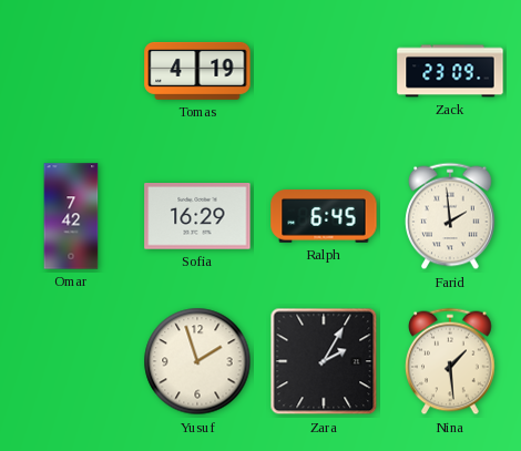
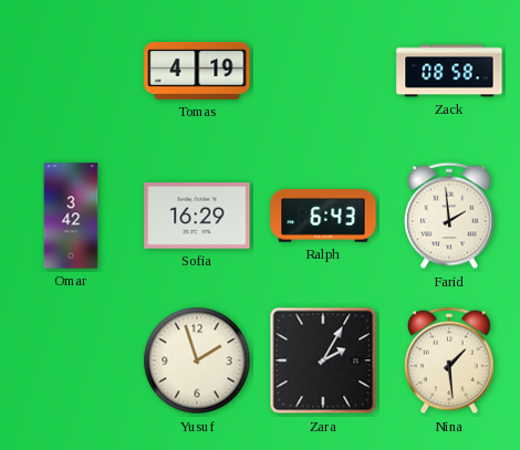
Zack: 23:09 -> 08:58
Omar: 7:42 -> 3:42
Ralph: 6:45 -> 6:43
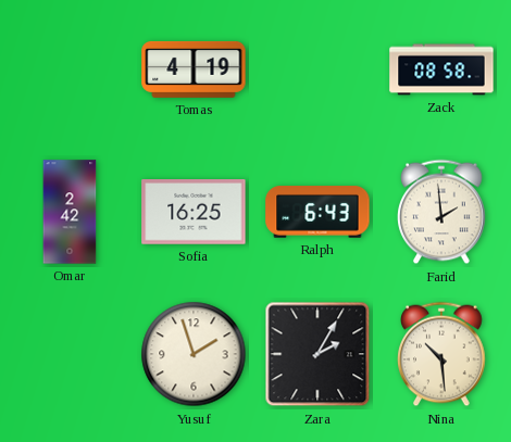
Omar: 3:42 -> 2:42
Sofia: 16:29 -> 16:25
Nina: 1:29 -> 10:29
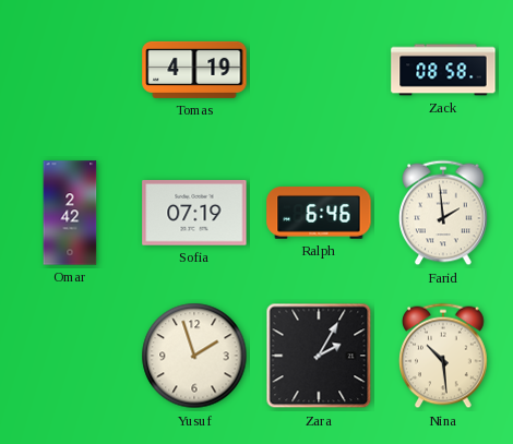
Sofia: 16:25 -> 07:19
Ralph: 6:43 -> 6:46
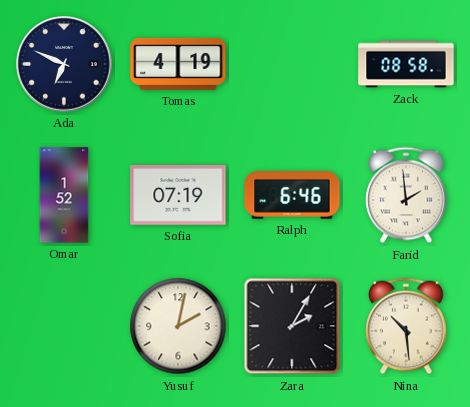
Ada: none -> 6:49
Omar: 2:42 -> 1:52
Yusuf: 1:57 -> 2:02
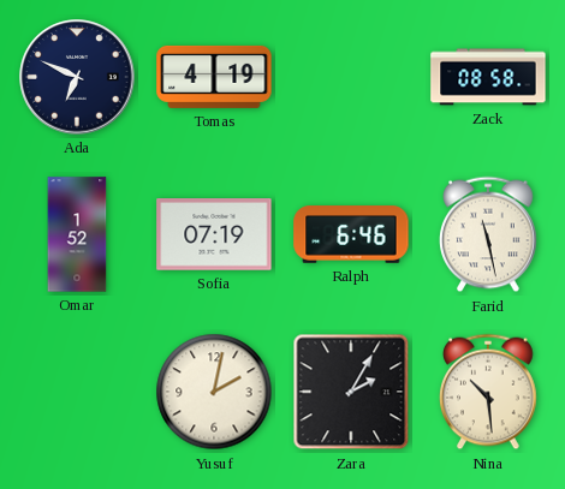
Farid: 1:59 -> 11:28
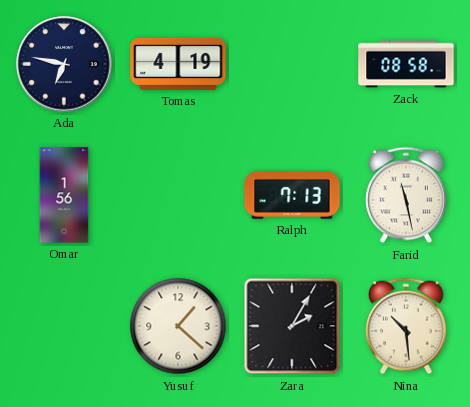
Ada: 6:49 -> 6:47
Omar: 1:52 -> 1:56
Sofia: 07:19 -> none
Ralph: 6:46 -> 7:13
Yusuf: 2:02 -> 1:22
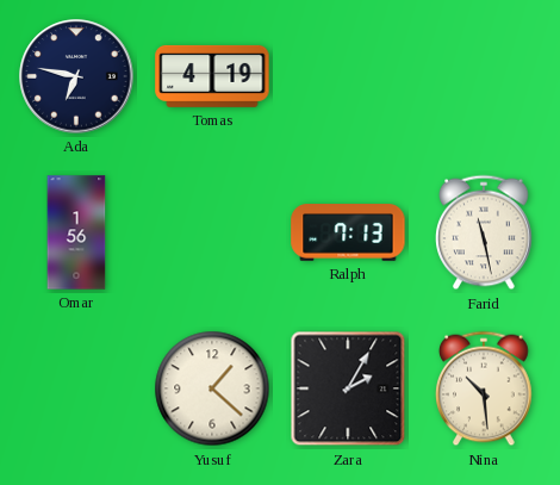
Zack: 08:58 -> none
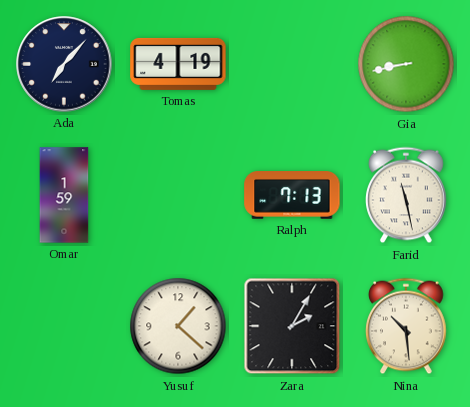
Ada: 6:47 -> 7:07
Gia: none -> 8:43
Omar: 1:56 -> 1:59
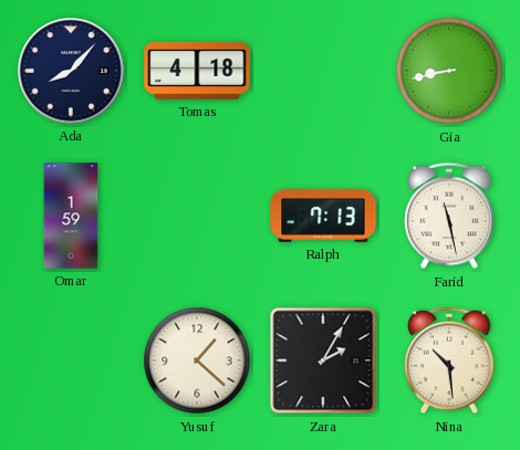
Ada: 7:07 -> 8:07
Tomas: 4:19 -> 4:18
